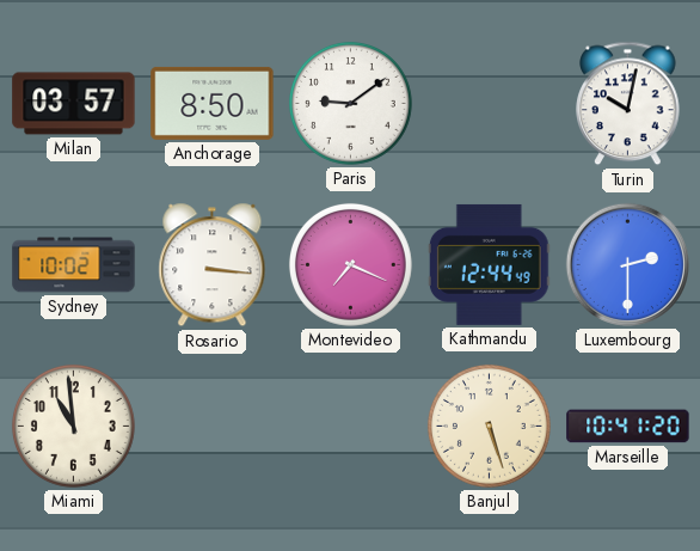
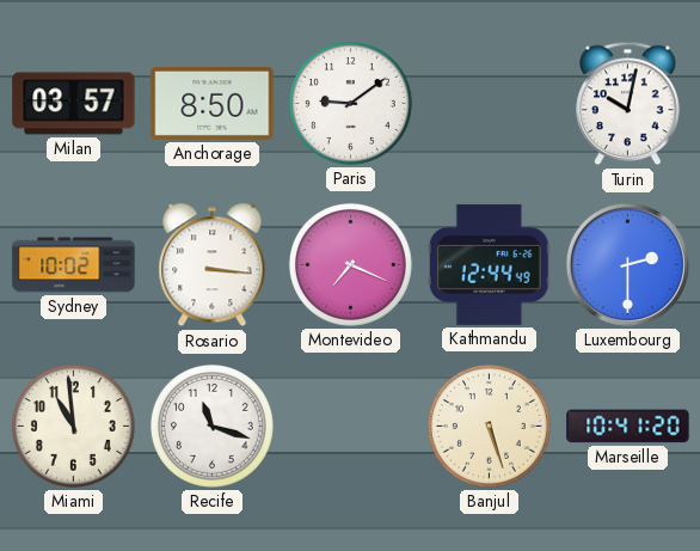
Recife: none -> 11:18
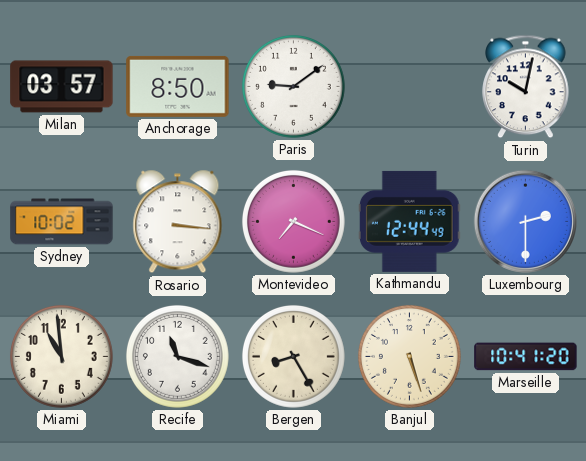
Bergen: none -> 8:25
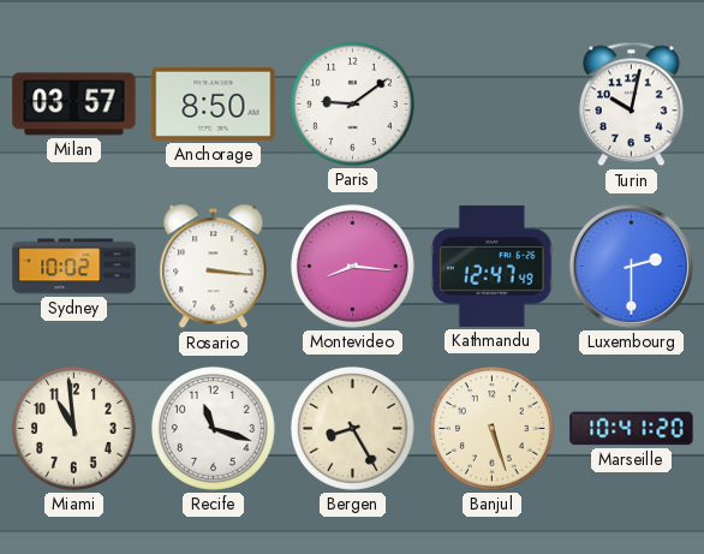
Montevideo: 7:19 -> 8:16
Kathmandu: 12:44 -> 12:47
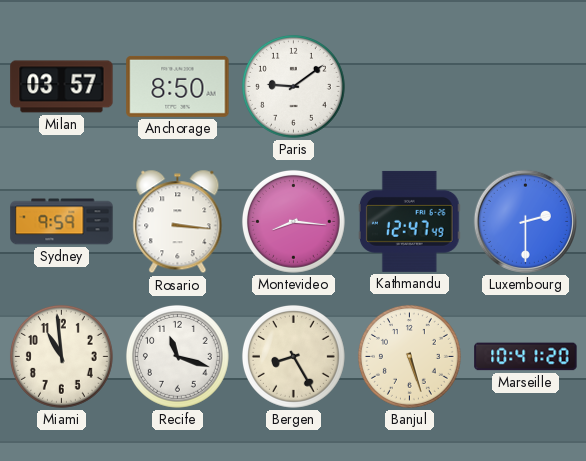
Turin: 10:02 -> none
Sydney: 10:02 -> 9:59
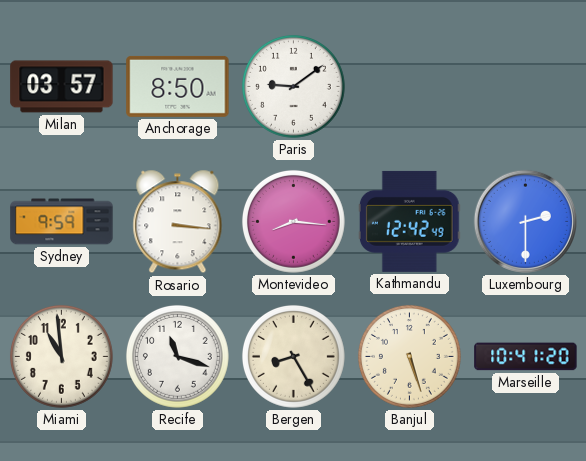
Kathmandu: 12:47 -> 12:42
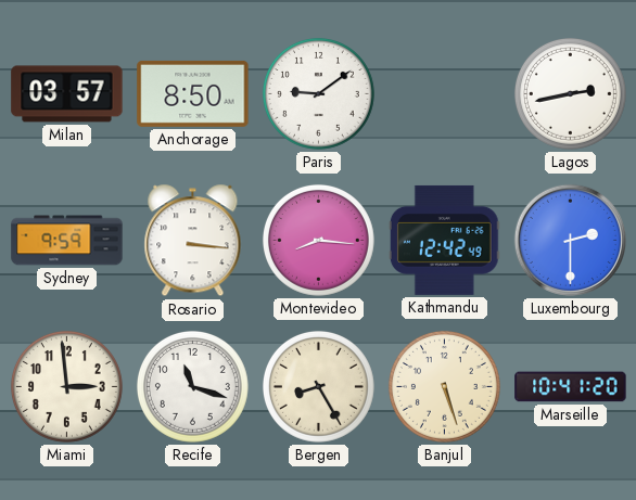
Lagos: none -> 2:43
Miami: 10:59 -> 2:59
